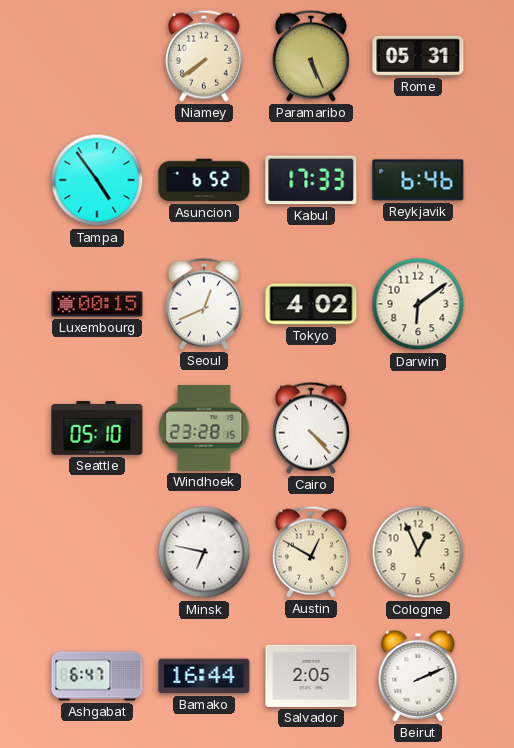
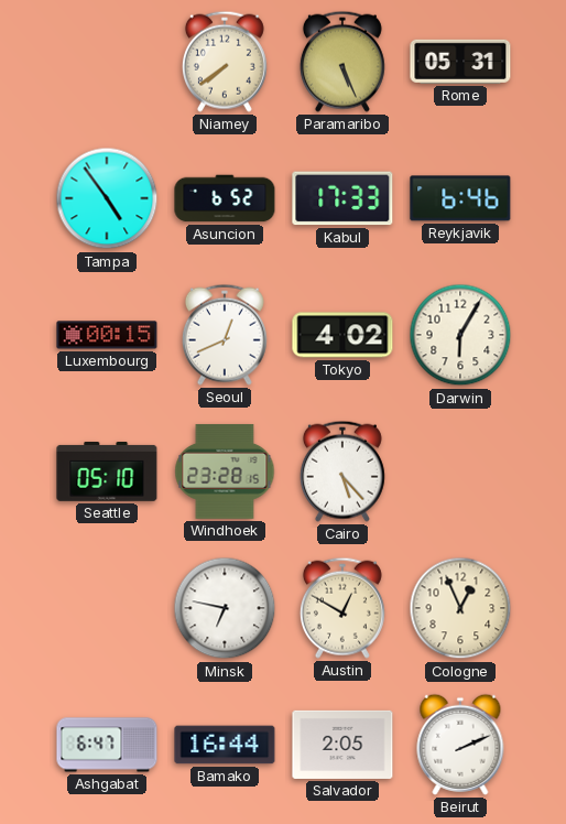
Darwin: 6:09 -> 6:05
Cairo: 4:23 -> 5:23
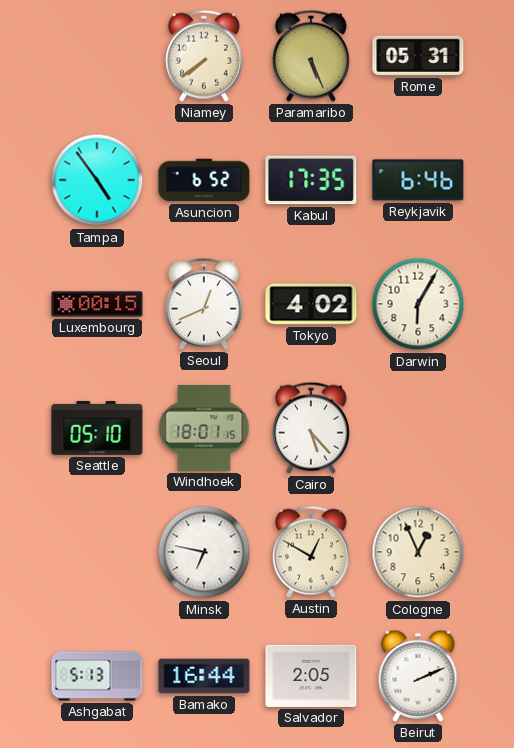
Kabul: 17:33 -> 17:35
Windhoek: 23:28 -> 18:01
Ashgabat: 6:47 -> 5:13
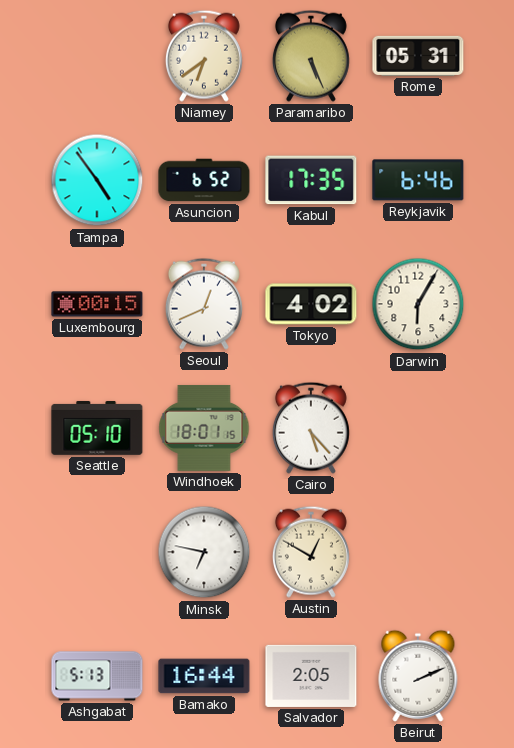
Niamey: 7:39 -> 6:39
Cologne: 12:56 -> none
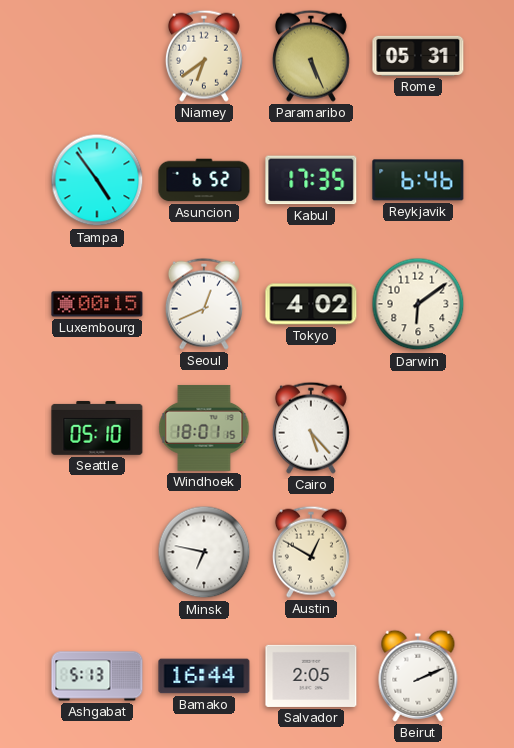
Darwin: 6:05 -> 6:09
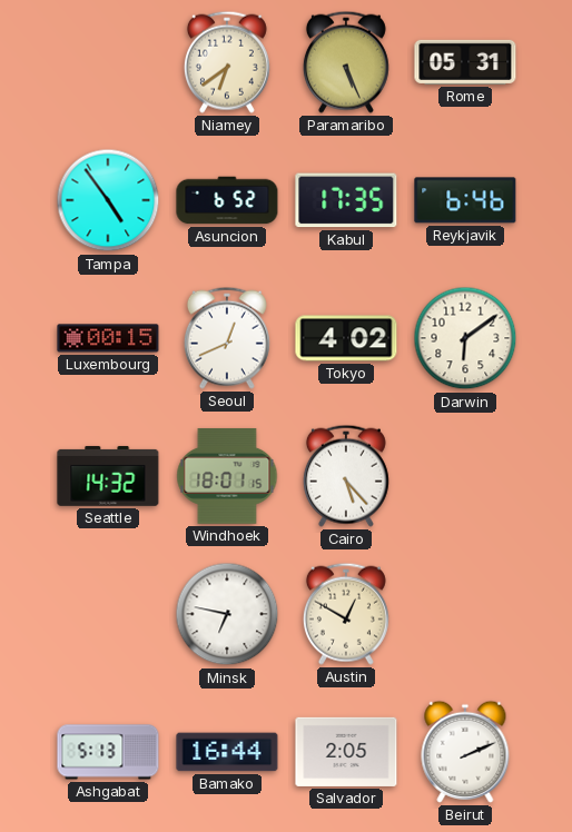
Seattle: 05:10 -> 14:32
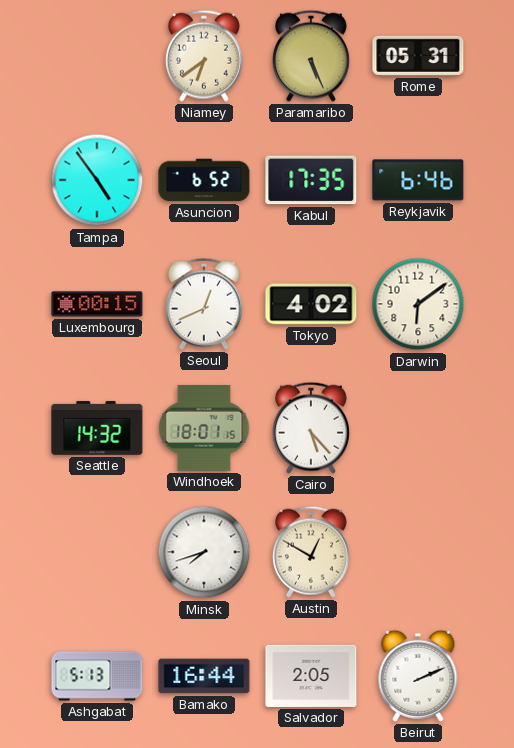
Minsk: 6:47 -> 7:42
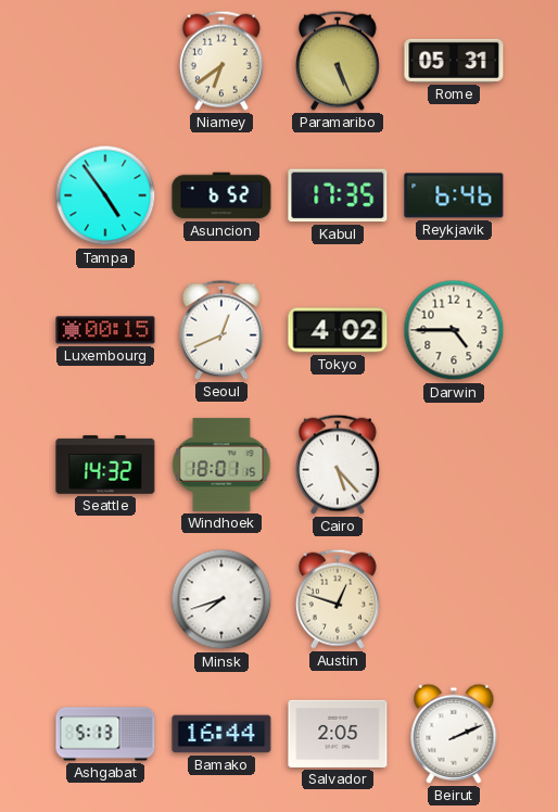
Darwin: 6:09 -> 4:45
Austin: 12:50 -> 12:48
